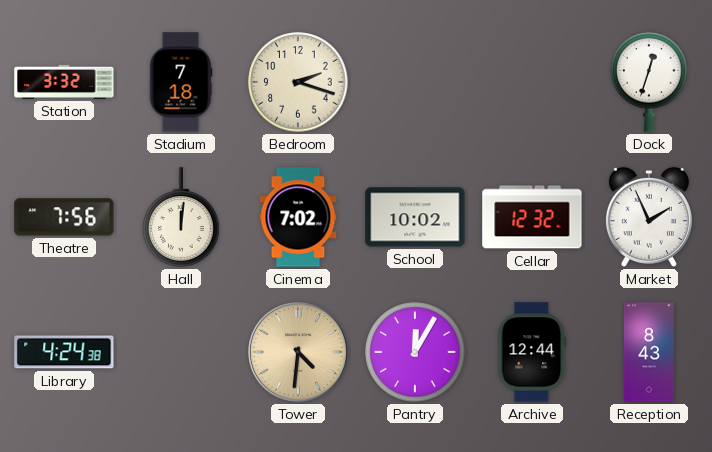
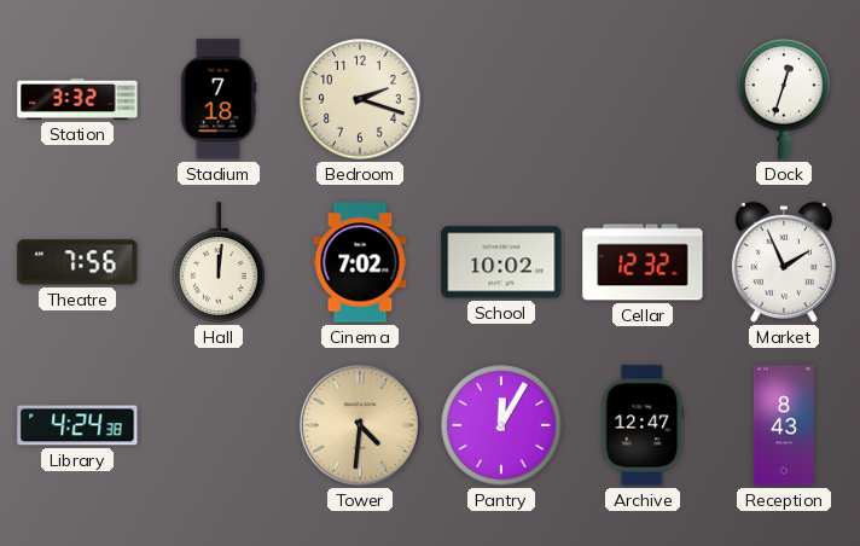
Archive: 12:44 -> 12:47
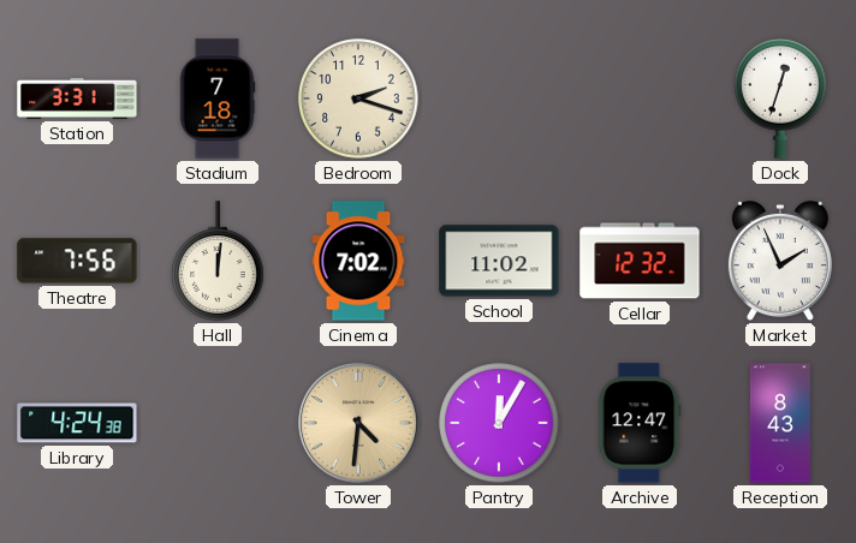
Station: 3:32 -> 3:31
School: 10:02 -> 11:02
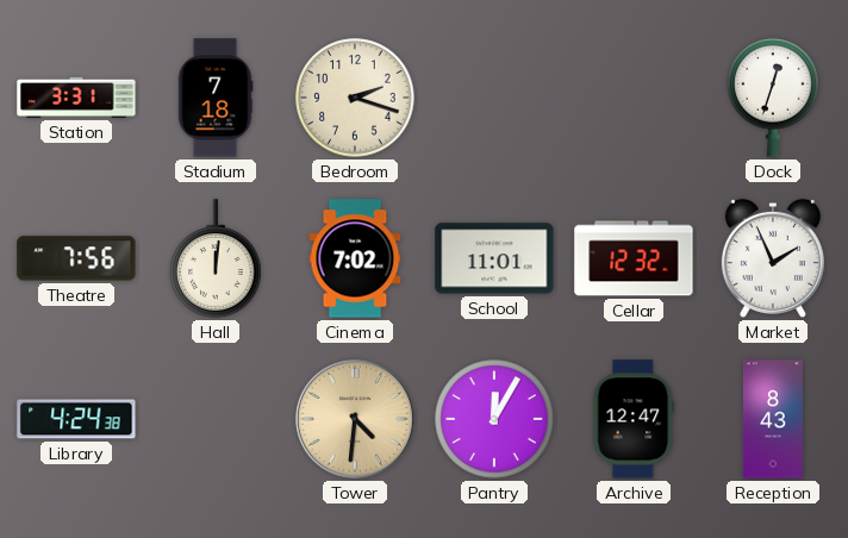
School: 11:02 -> 11:01
